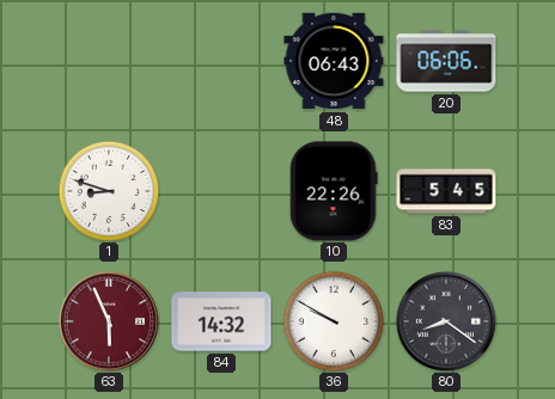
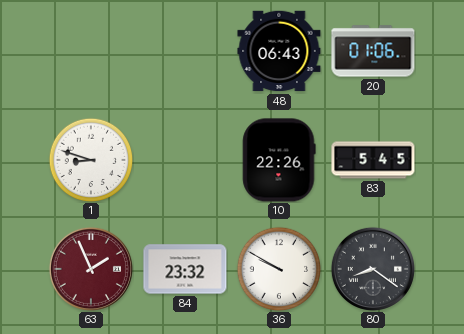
20: 06:06 -> 01:06
63: 5:56 -> 1:56
84: 14:32 -> 23:32
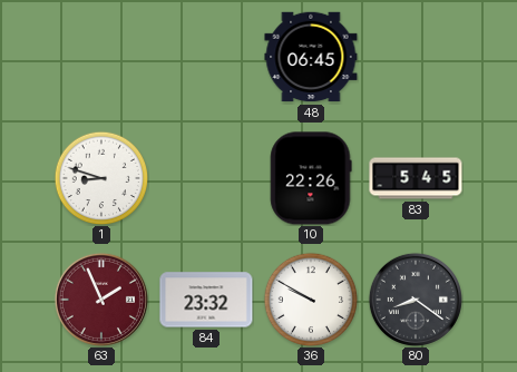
48: 06:43 -> 06:45
20: 01:06 -> none
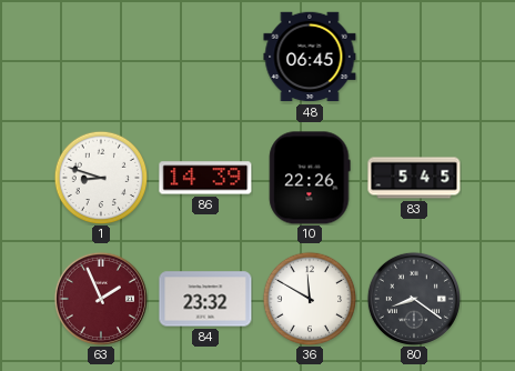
86: none -> 14:39
36: 9:50 -> 11:50
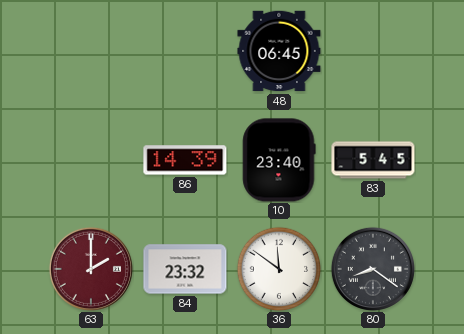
1: 8:48 -> none
10: 22:26 -> 23:40
63: 1:56 -> 2:00
36: 11:50 -> 11:51
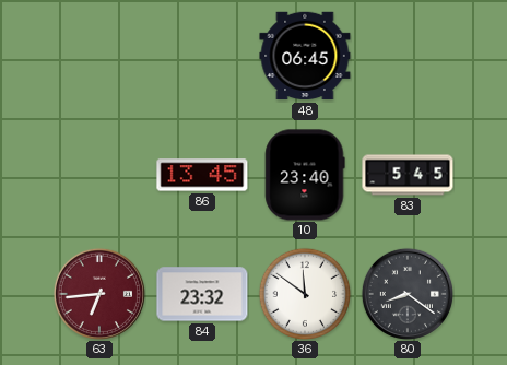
86: 14:39 -> 13:45
63: 2:00 -> 6:44
